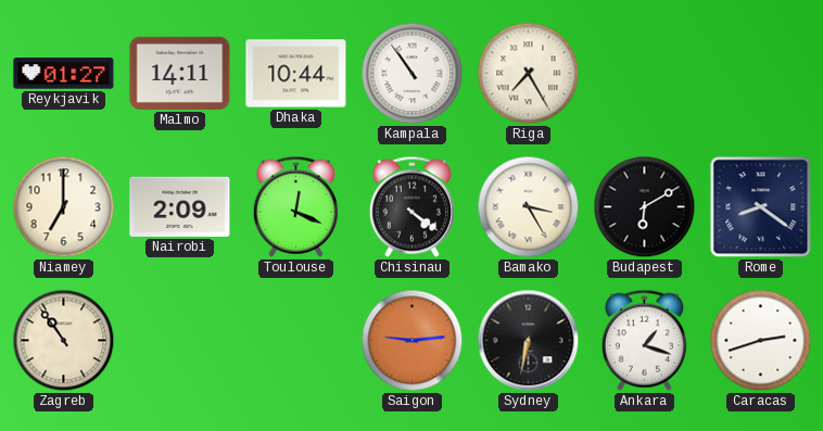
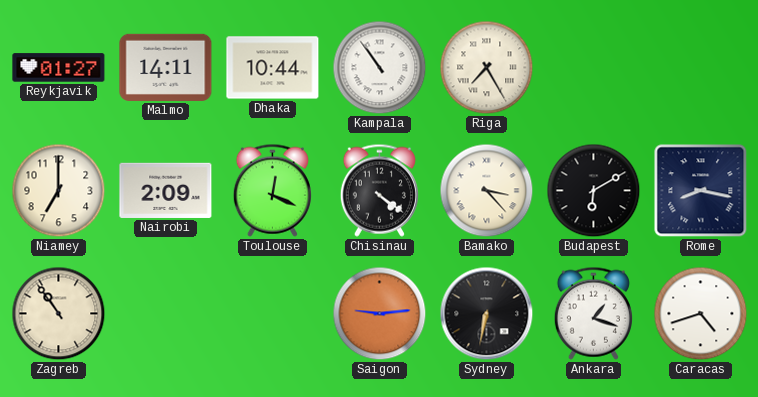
Bamako: 3:25 -> 3:23
Rome: 8:21 -> 8:17
Caracas: 2:42 -> 4:42
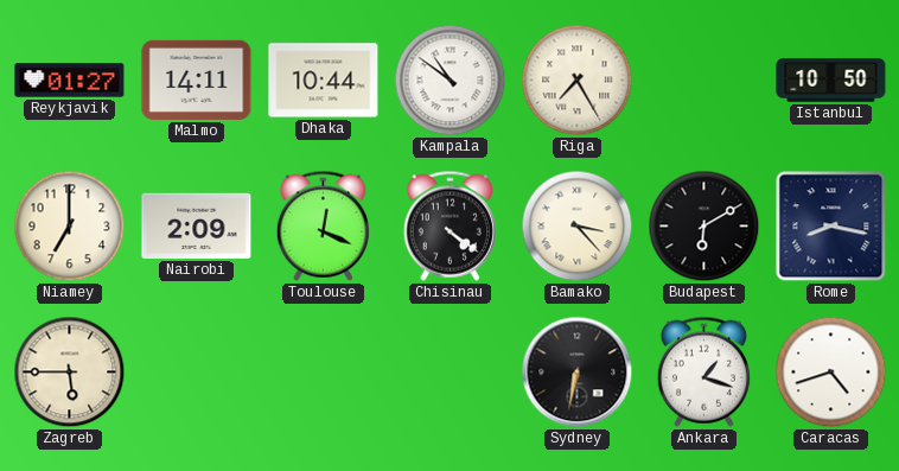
Kampala: 10:54 -> 10:51
Istanbul: none -> 10:50
Zagreb: 10:54 -> 5:45
Saigon: 9:14 -> none
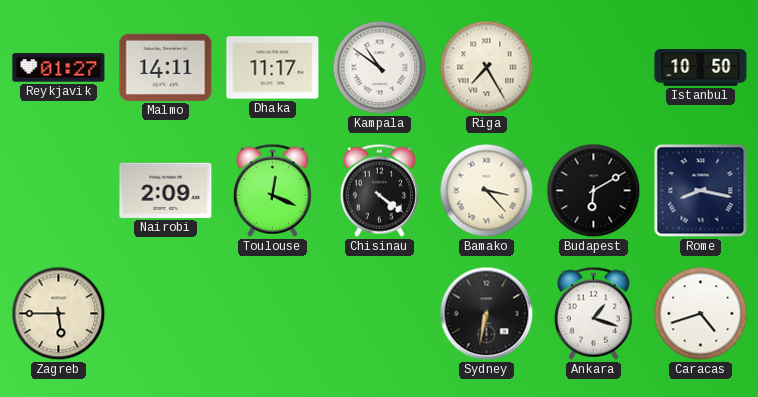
Dhaka: 10:44 -> 11:17
Niamey: 7:00 -> none
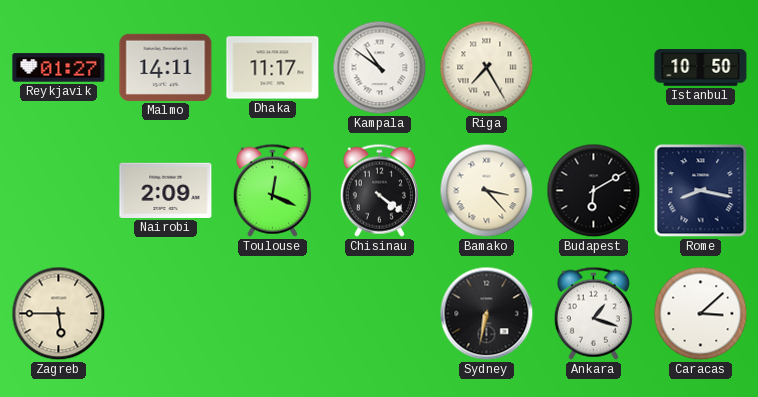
Caracas: 4:42 -> 3:08
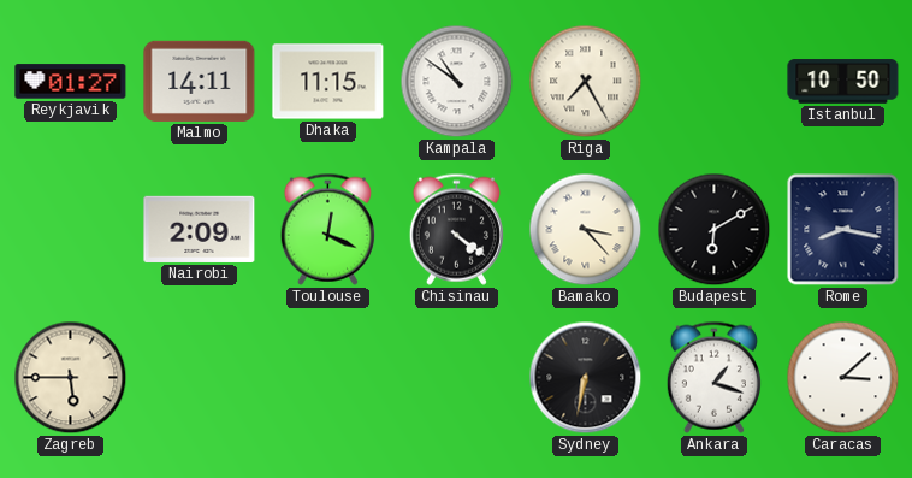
Dhaka: 11:17 -> 11:15
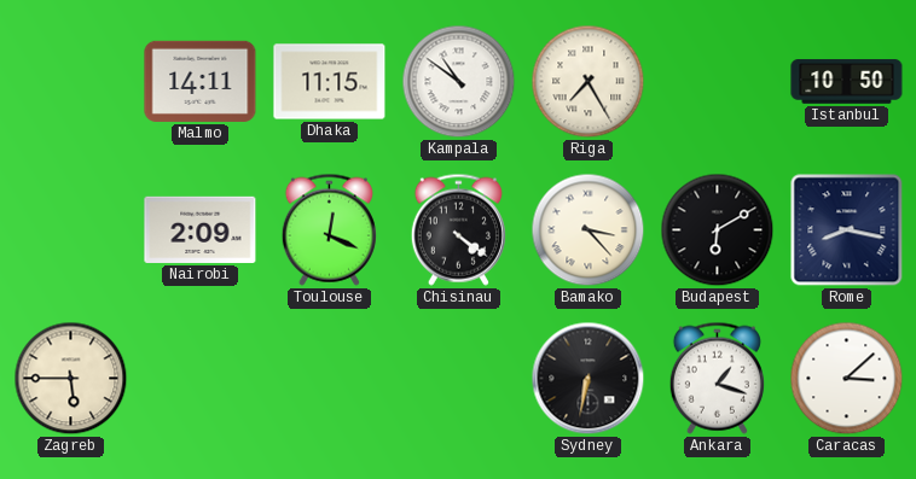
Reykjavik: 01:27 -> none
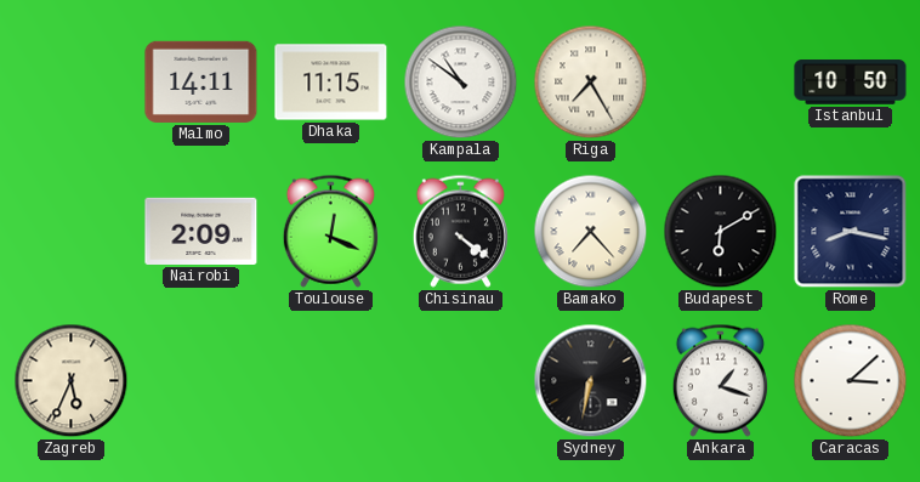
Bamako: 3:23 -> 7:23
Zagreb: 5:45 -> 5:34
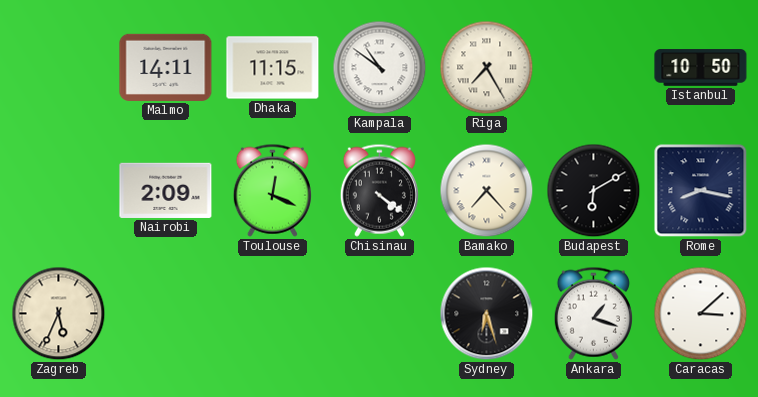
Sydney: 6:32 -> 6:27
